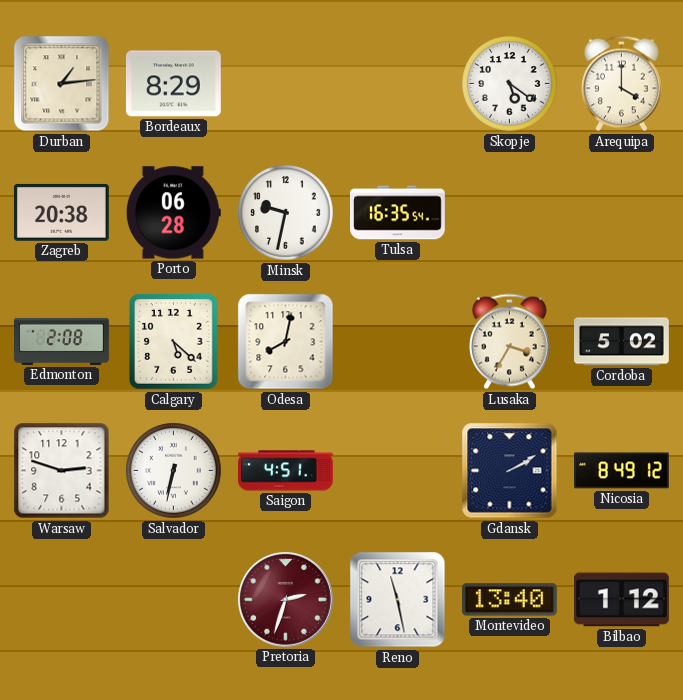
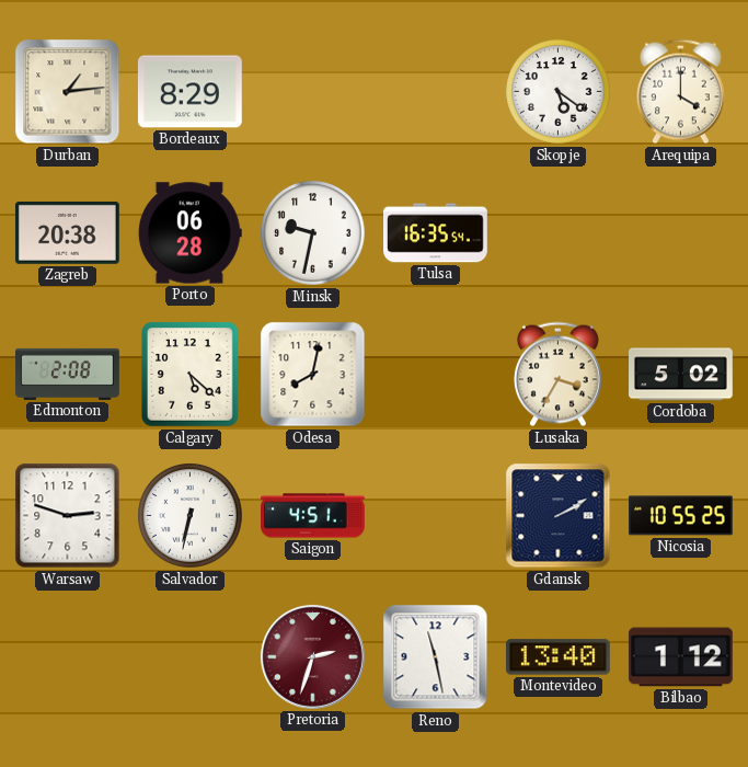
Nicosia: 8:49 -> 10:55
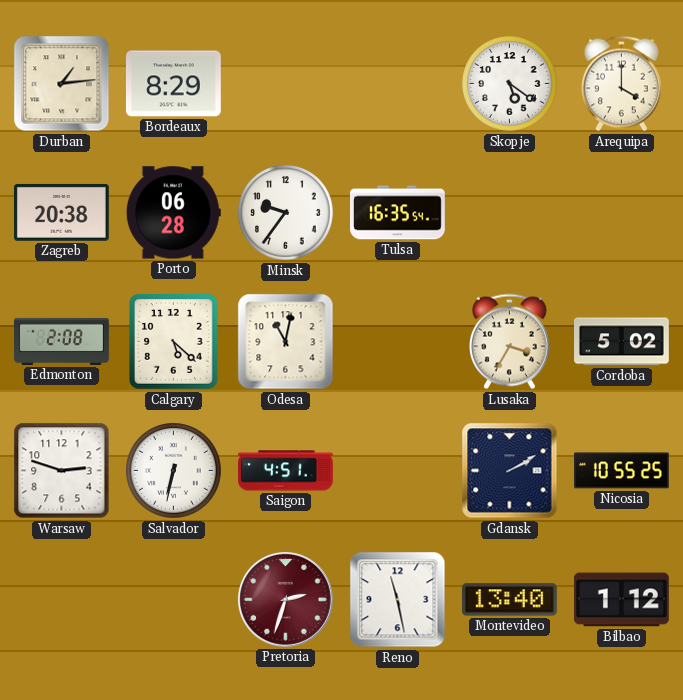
Minsk: 9:32 -> 9:36
Odesa: 8:02 -> 11:02
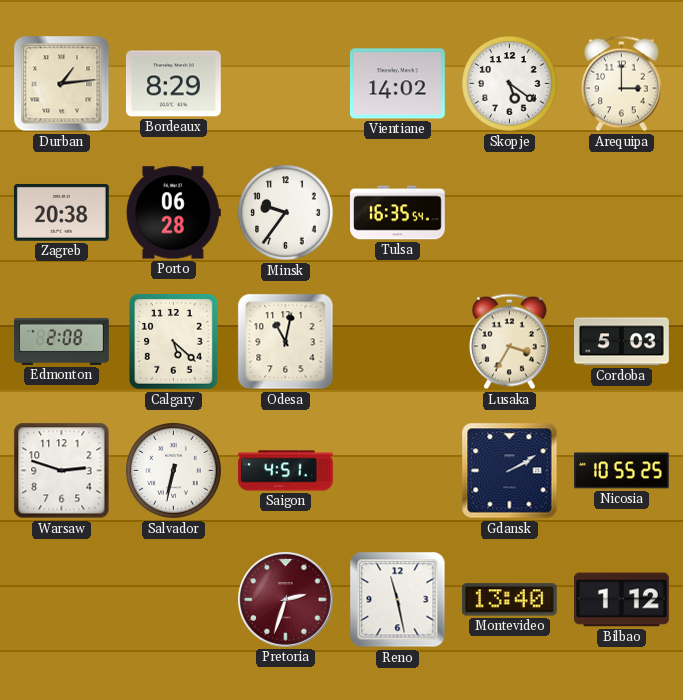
Vientiane: none -> 14:02
Arequipa: 4:00 -> 3:00
Cordoba: 5:02 -> 5:03
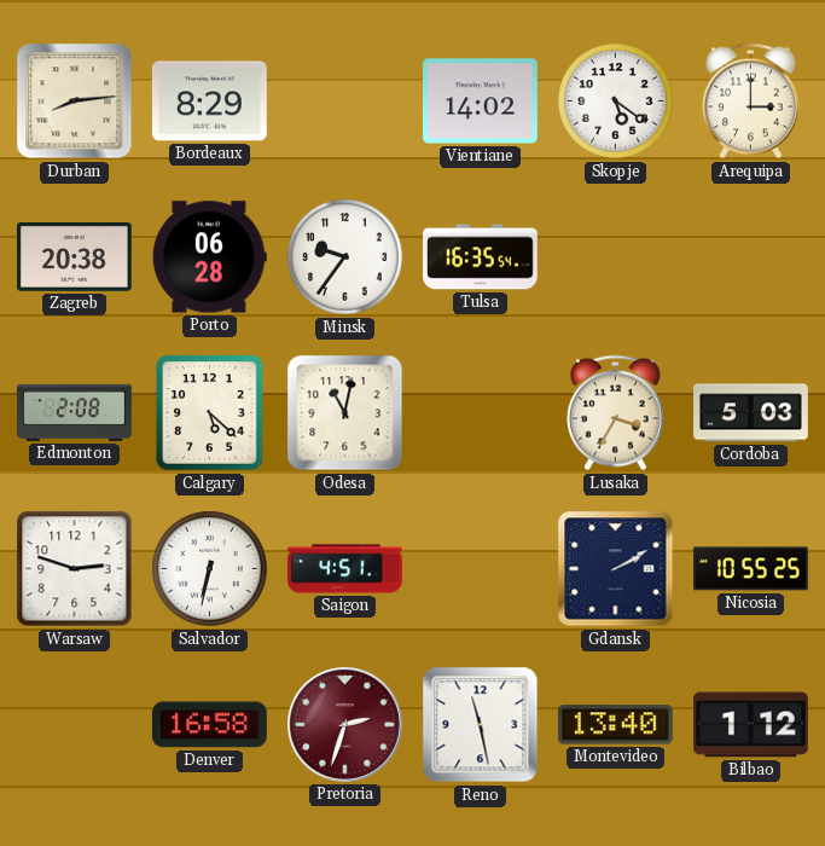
Durban: 1:14 -> 8:14
Denver: none -> 16:58
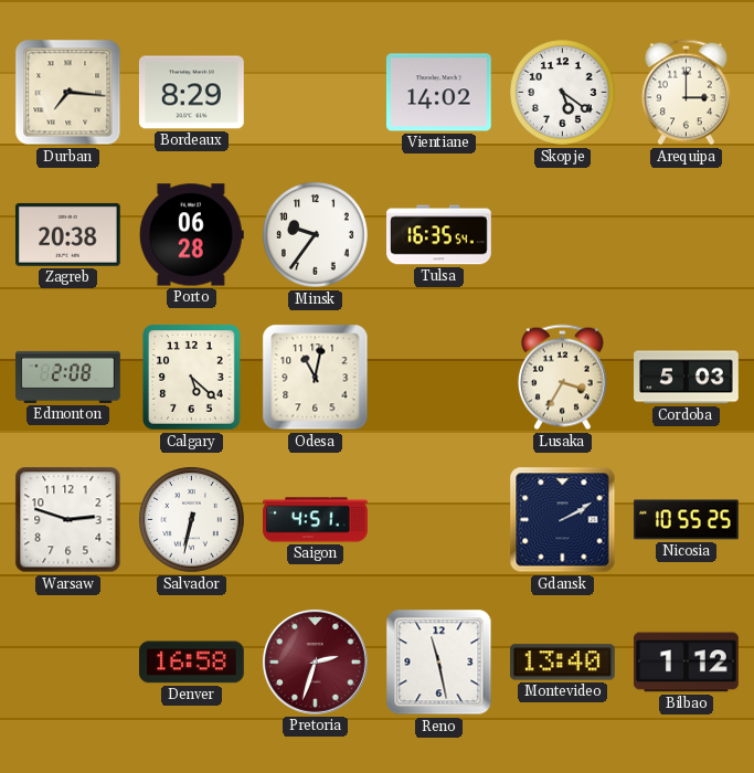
Durban: 8:14 -> 7:16
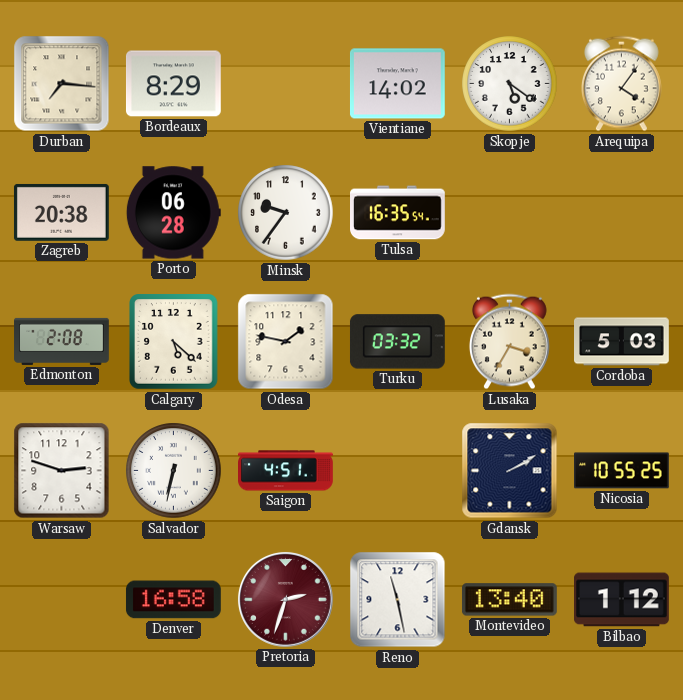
Arequipa: 3:00 -> 4:06
Odesa: 11:02 -> 1:47
Turku: none -> 03:32
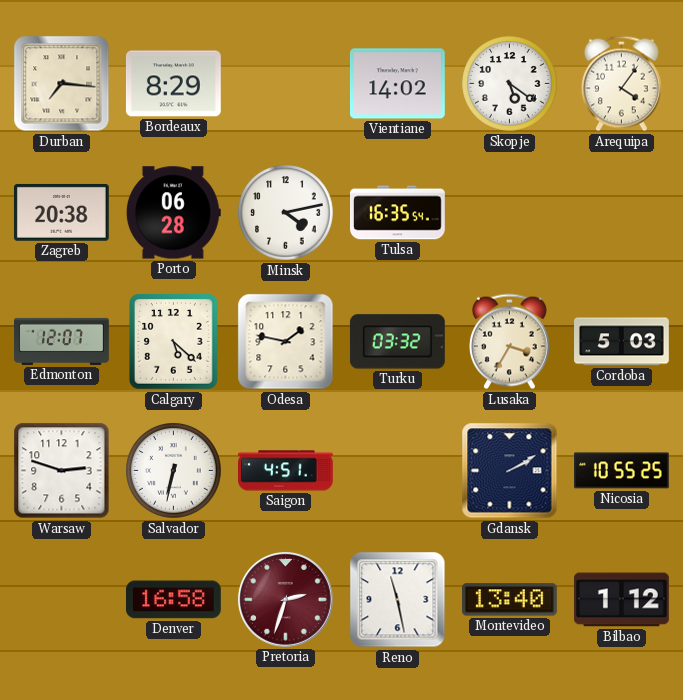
Minsk: 9:36 -> 4:13
Edmonton: 2:08 -> 12:07
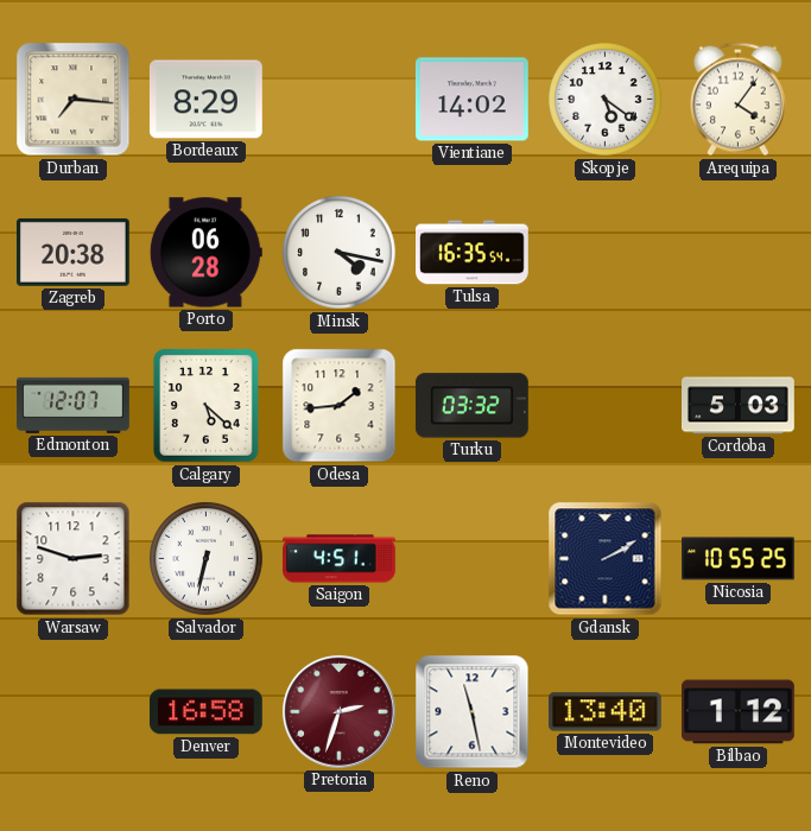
Minsk: 4:13 -> 4:17
Odesa: 1:47 -> 1:44
Lusaka: 3:35 -> none
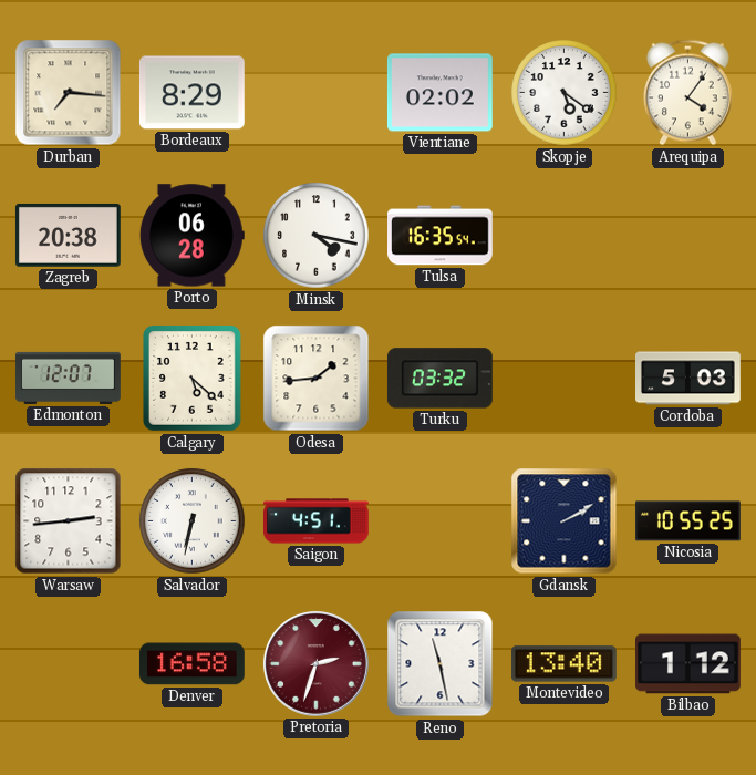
Vientiane: 14:02 -> 02:02
Warsaw: 2:48 -> 2:44
